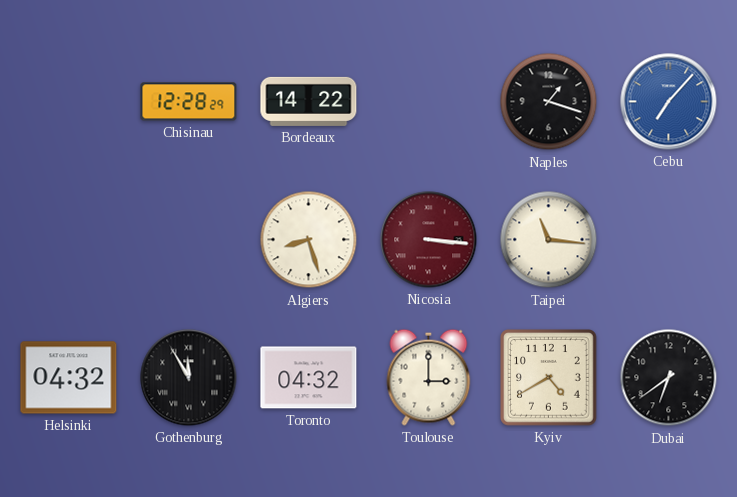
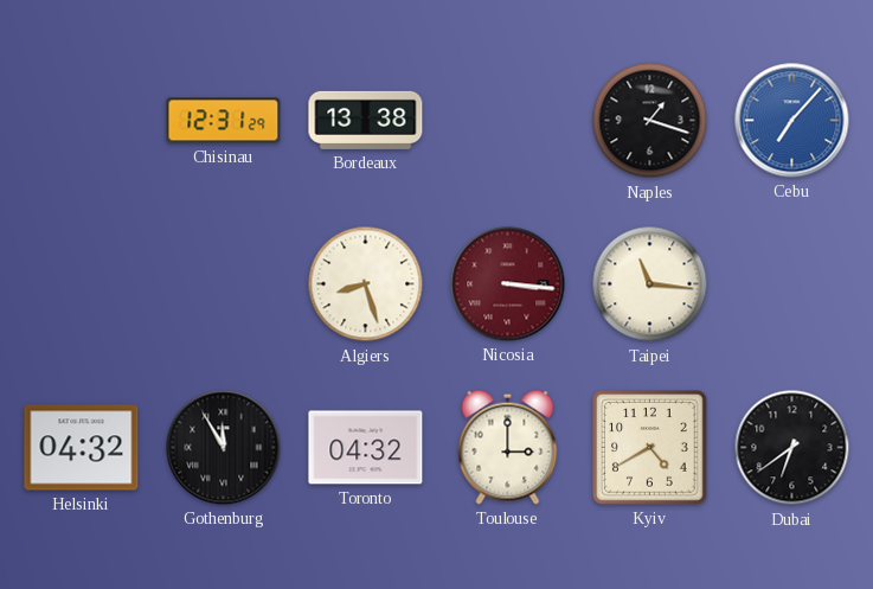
Chisinau: 12:28 -> 12:31
Bordeaux: 14:22 -> 13:38
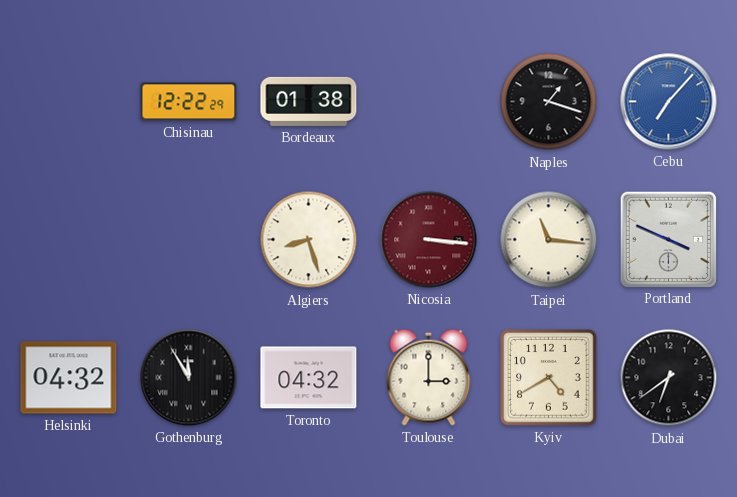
Chisinau: 12:31 -> 12:22
Bordeaux: 13:38 -> 01:38
Portland: none -> 3:49
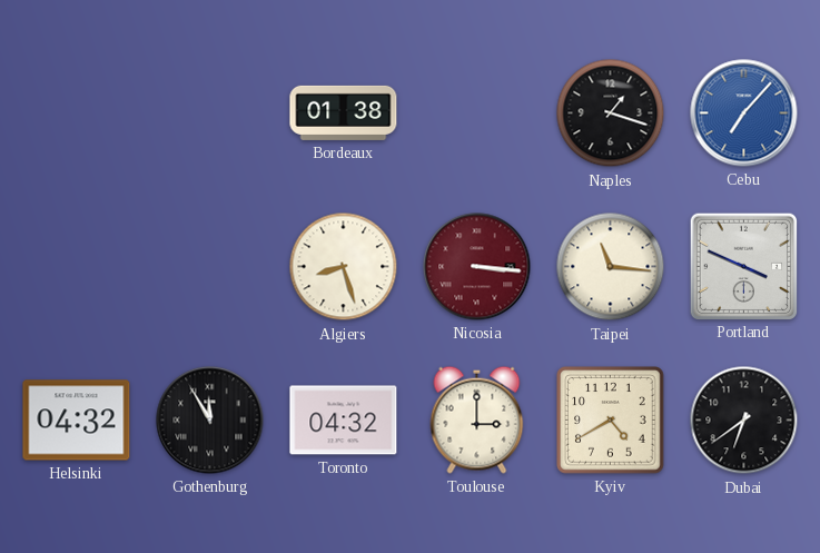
Chisinau: 12:22 -> none
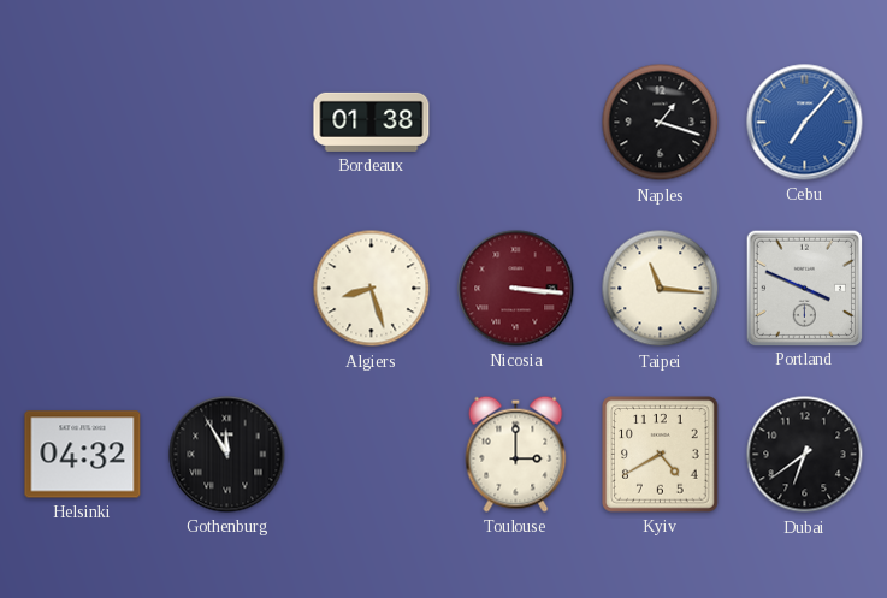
Toronto: 04:32 -> none
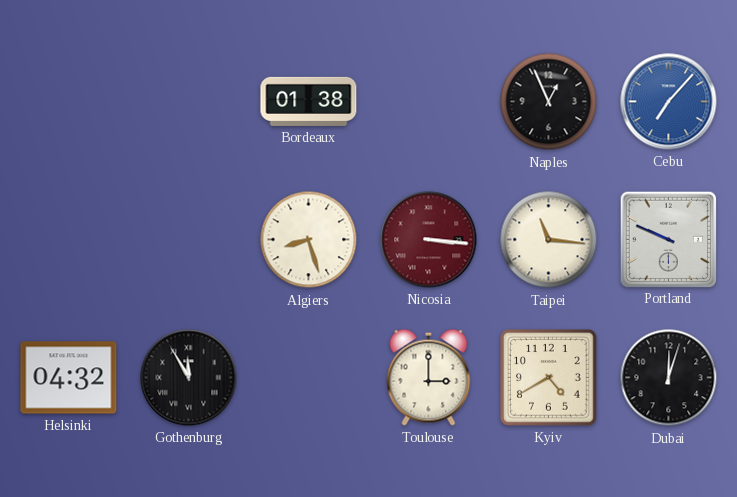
Naples: 1:18 -> 12:56
Portland: 3:49 -> 9:49
Dubai: 6:39 -> 12:03
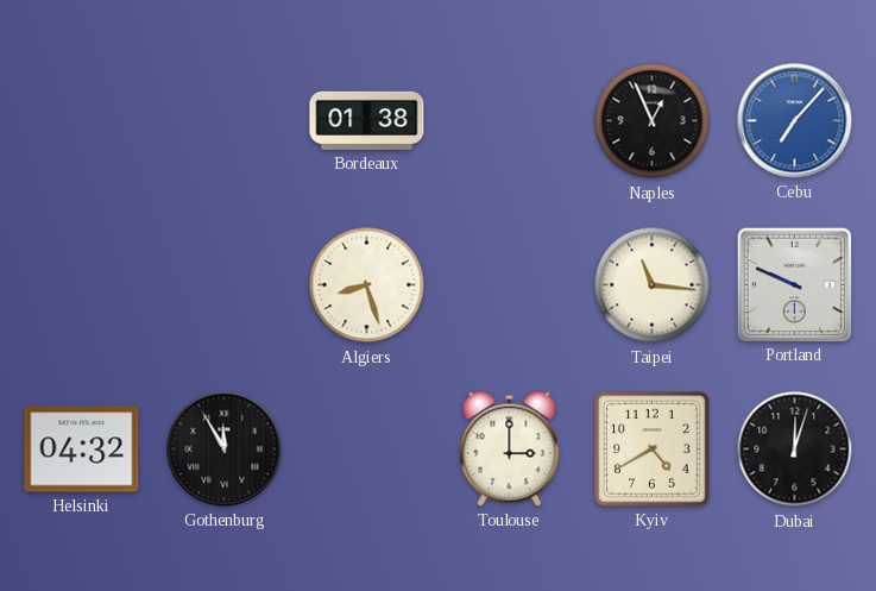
Nicosia: 3:16 -> none
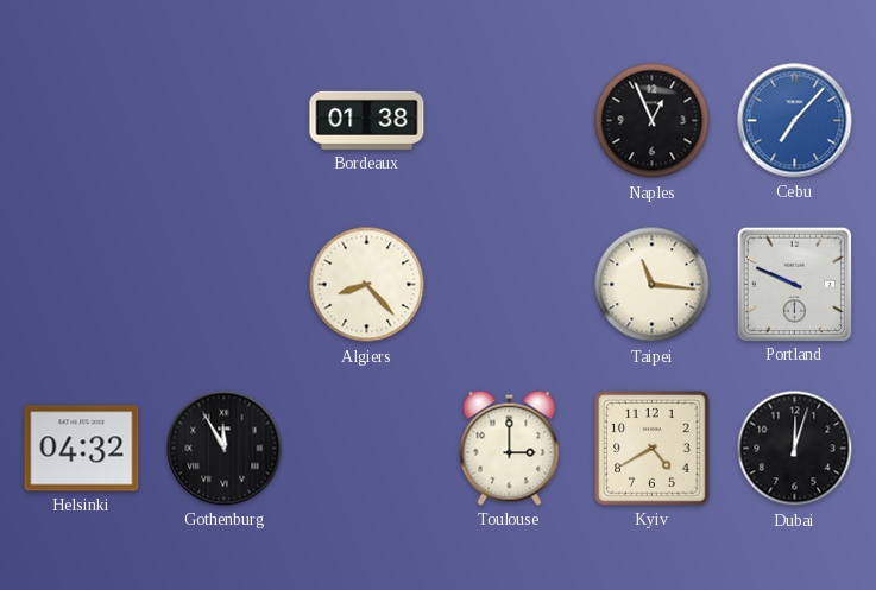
Algiers: 8:27 -> 8:23
